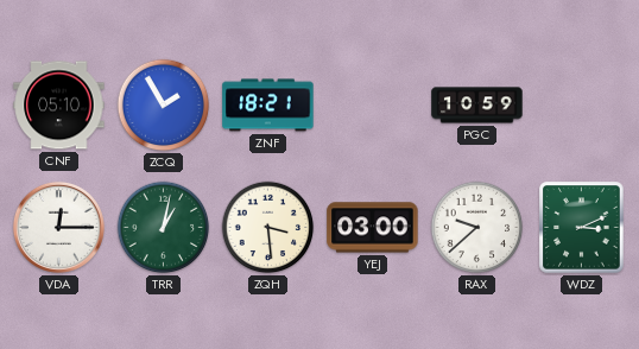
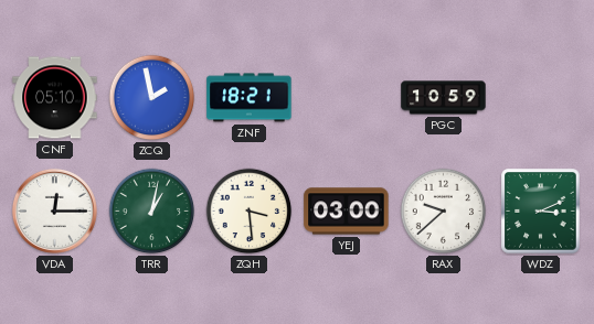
ZCQ: 1:55 -> 1:58
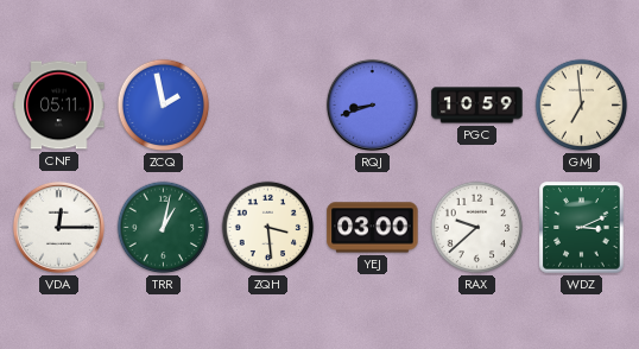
CNF: 05:10 -> 05:11
ZNF: 18:21 -> none
RQJ: none -> 8:42
GMJ: none -> 6:59
